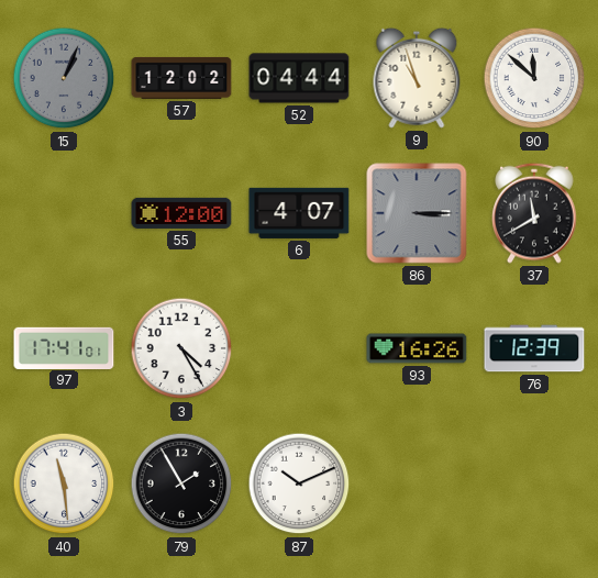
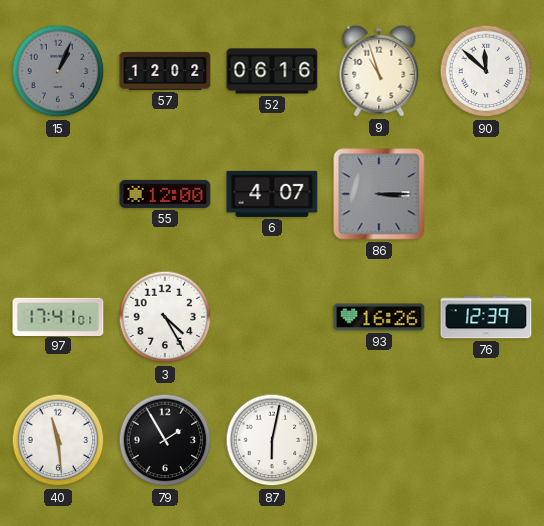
52: 04:44 -> 06:16
37: 11:40 -> none
87: 10:11 -> 6:02
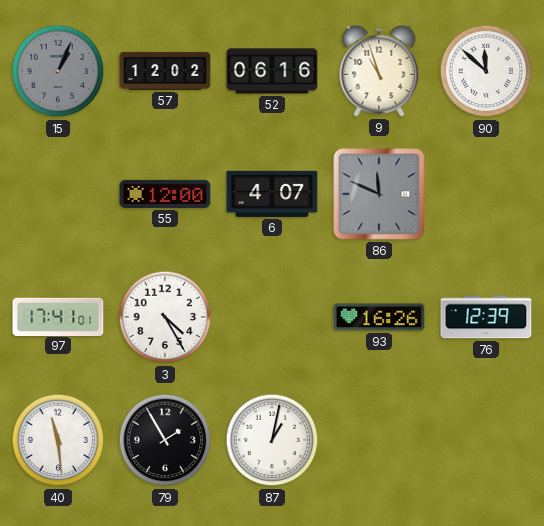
86: 3:15 -> 11:49
87: 6:02 -> 1:02
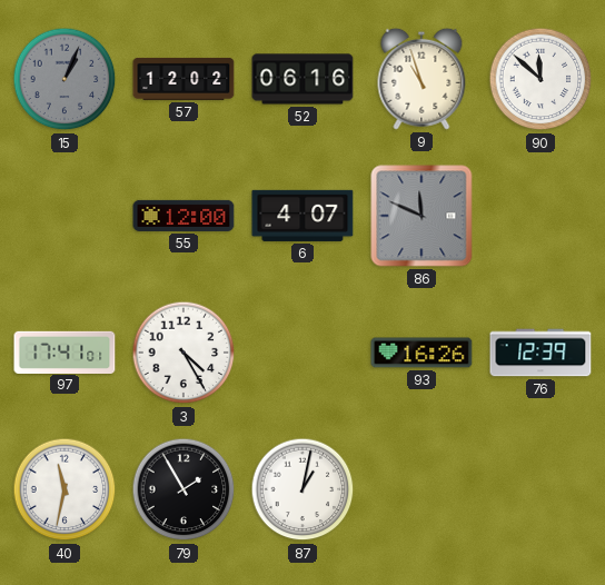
40: 11:29 -> 11:32
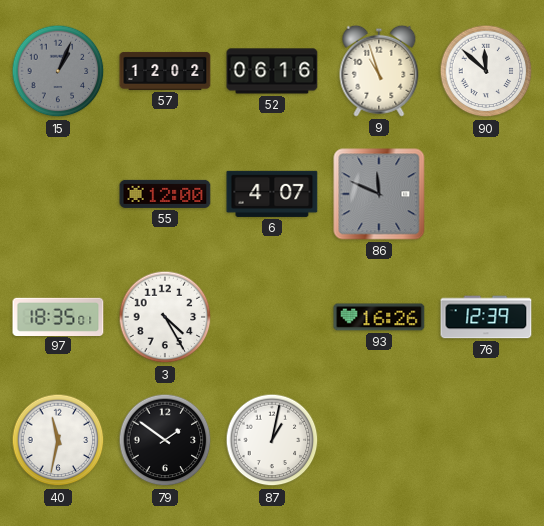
97: 17:41 -> 18:35
79: 1:55 -> 1:51
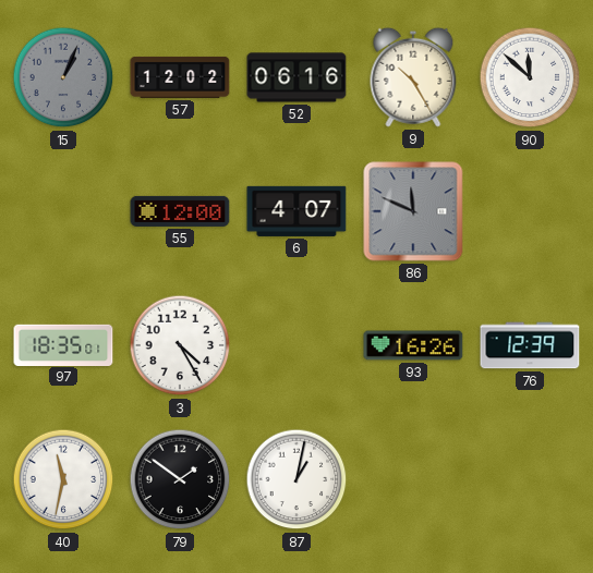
9: 10:57 -> 10:25
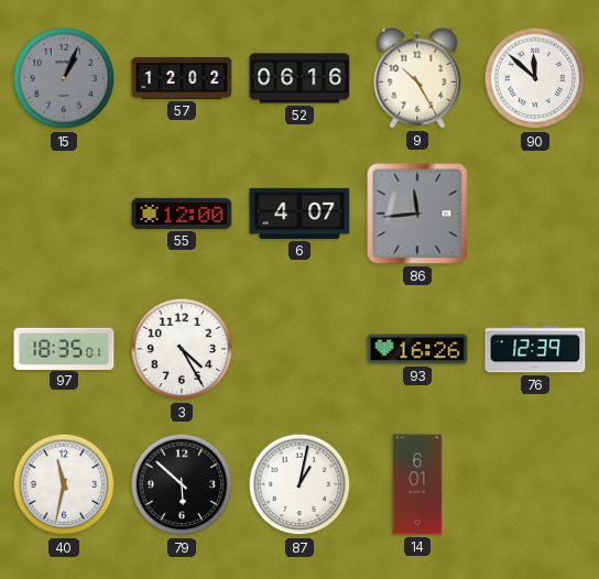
86: 11:49 -> 11:44
79: 1:51 -> 5:52
14: none -> 6:01
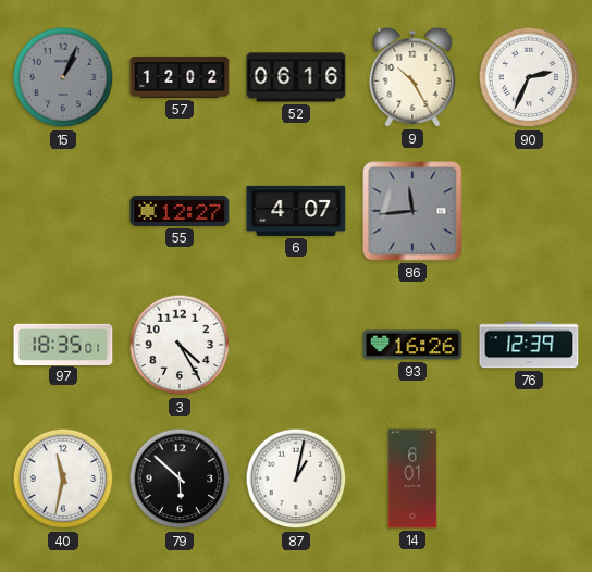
90: 11:52 -> 2:34
55: 12:00 -> 12:27
